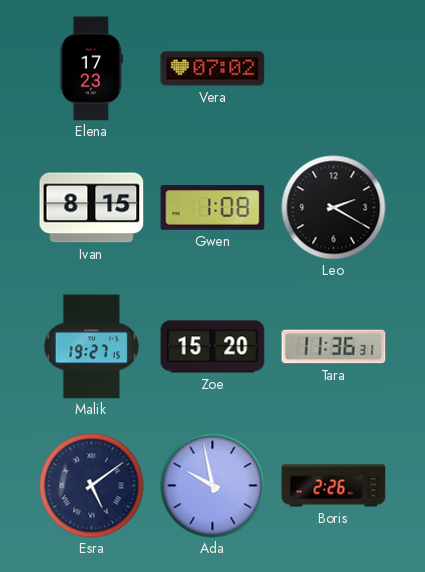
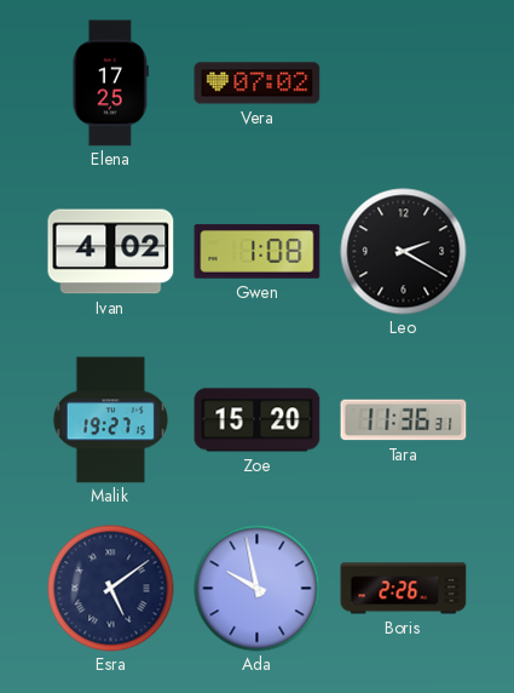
Elena: 17:23 -> 17:25
Ivan: 8:15 -> 4:02
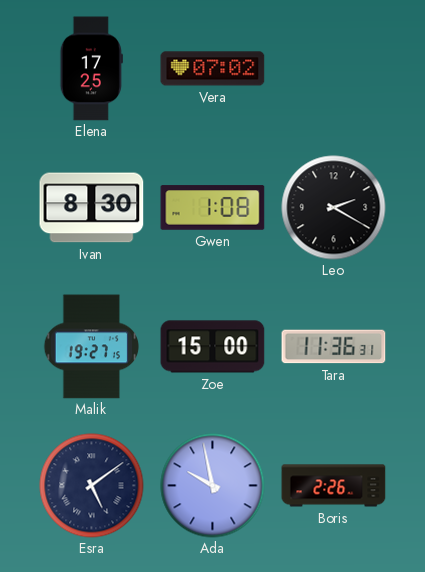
Ivan: 4:02 -> 8:30
Zoe: 15:20 -> 15:00
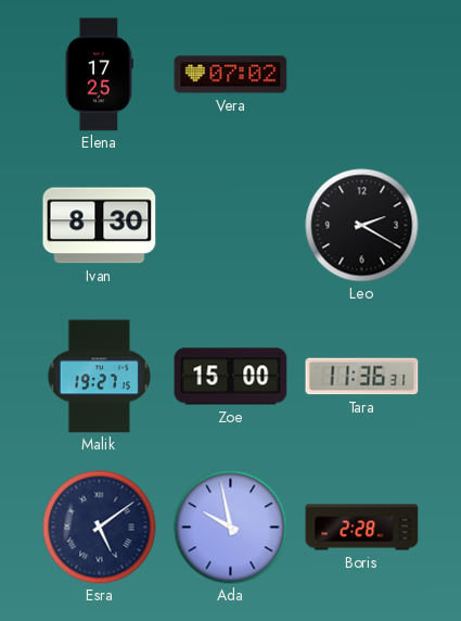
Gwen: 1:08 -> none
Boris: 2:26 -> 2:28
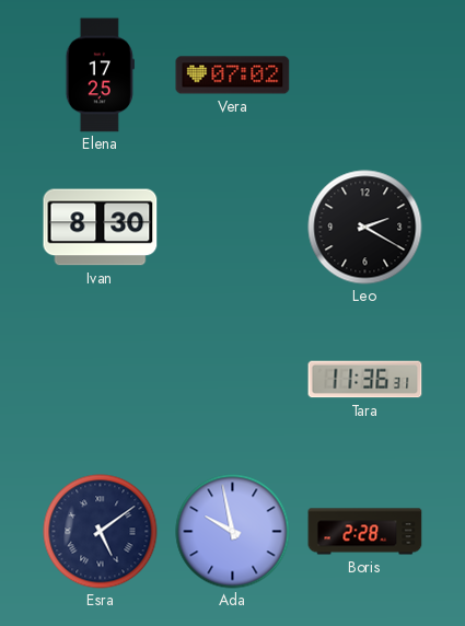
Malik: 19:27 -> none
Zoe: 15:00 -> none
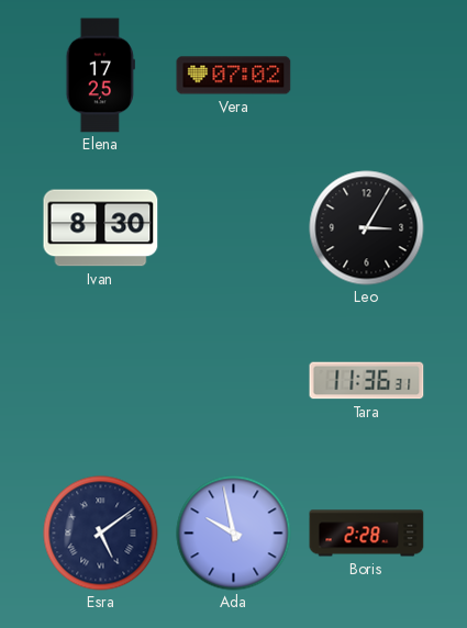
Leo: 2:20 -> 3:05
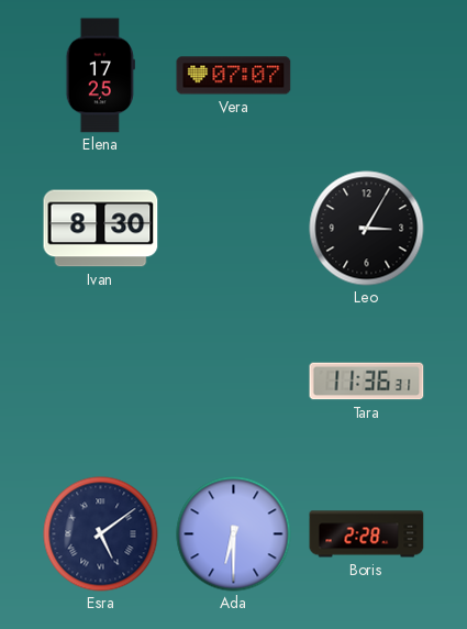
Vera: 07:02 -> 07:07
Ada: 9:58 -> 6:30
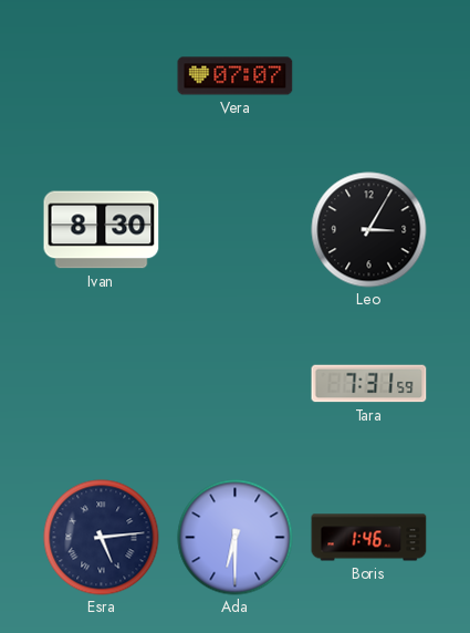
Elena: 17:25 -> none
Tara: 11:36 -> 7:31
Esra: 5:09 -> 5:14
Boris: 2:28 -> 1:46
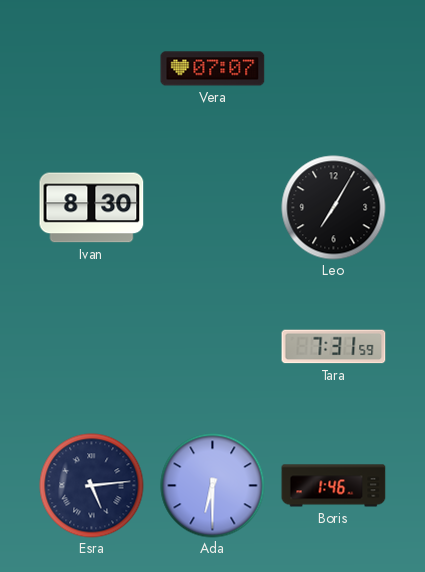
Leo: 3:05 -> 7:05
